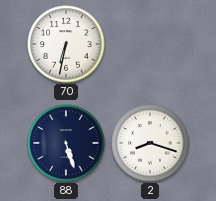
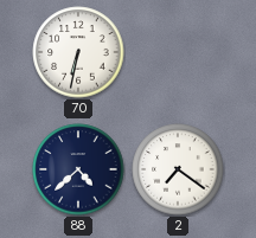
88: 5:27 -> 4:38
2: 8:18 -> 7:21
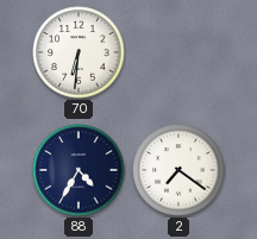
70: 6:32 -> 6:31
88: 4:38 -> 4:35
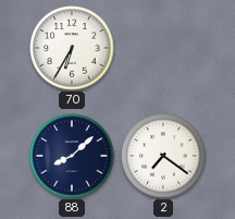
70: 6:31 -> 6:35
88: 4:35 -> 8:08
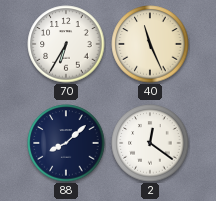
40: none -> 11:26
2: 7:21 -> 12:21
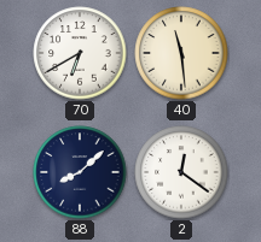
70: 6:35 -> 6:40
40: 11:26 -> 11:29
